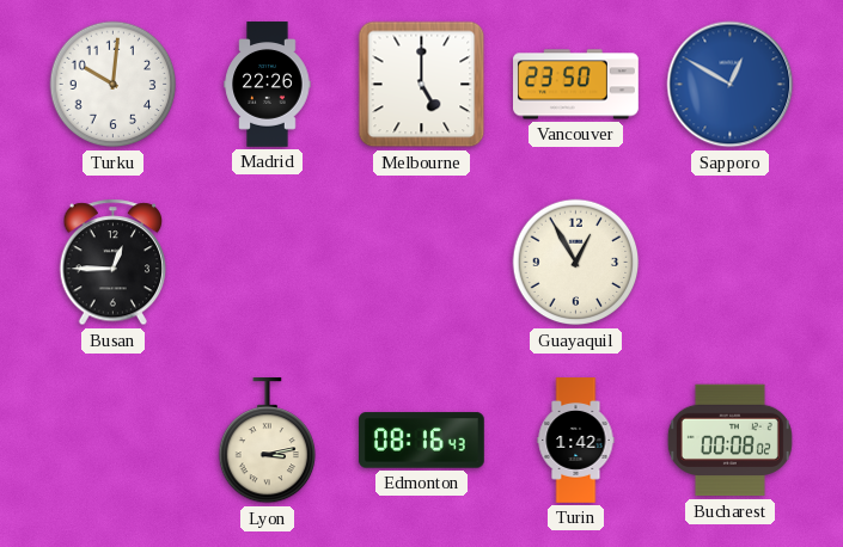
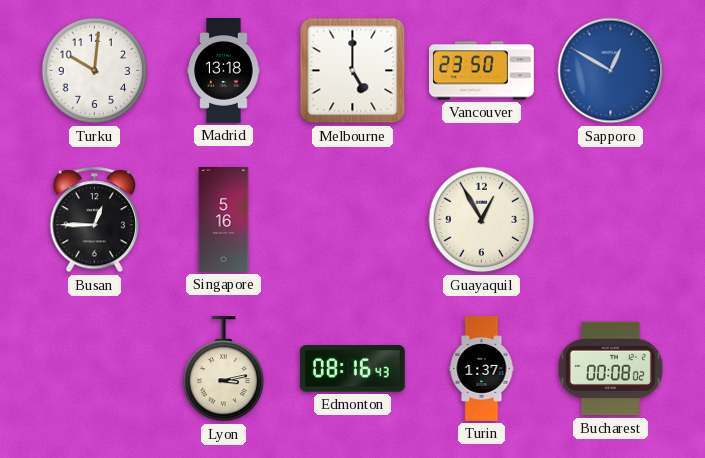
Madrid: 22:26 -> 13:18
Singapore: none -> 5:16
Turin: 1:42 -> 1:37
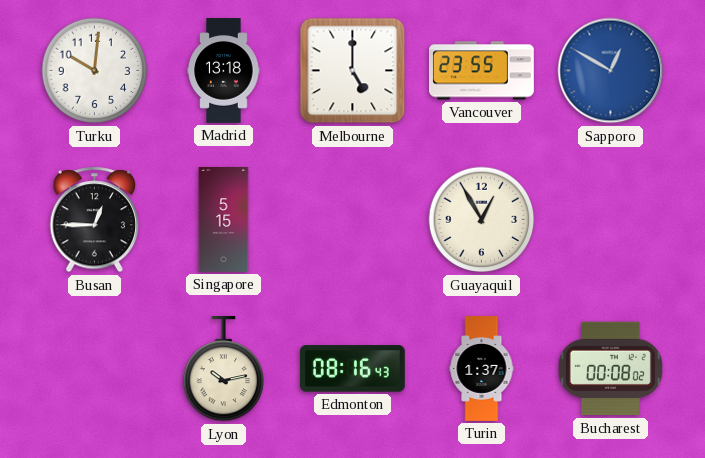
Vancouver: 23:50 -> 23:55
Singapore: 5:16 -> 5:15
Lyon: 3:13 -> 10:13
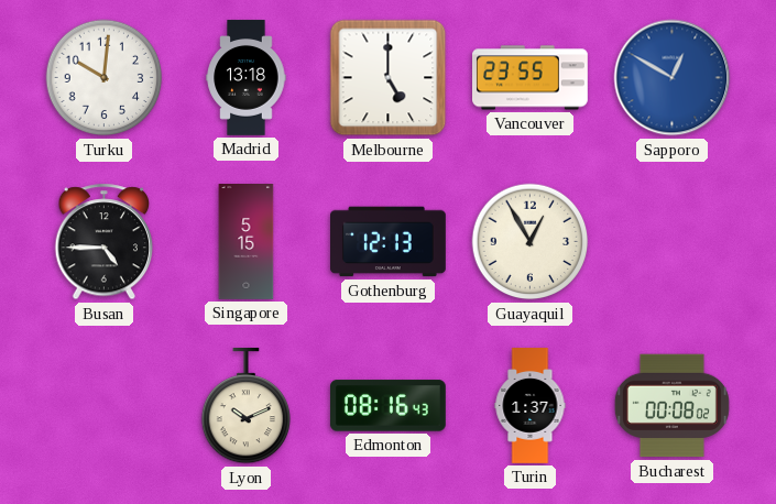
Busan: 12:45 -> 4:45
Gothenburg: none -> 12:13
Lyon: 10:13 -> 10:11
